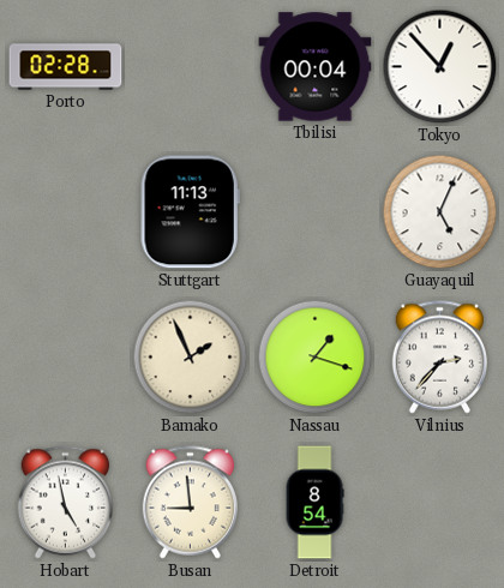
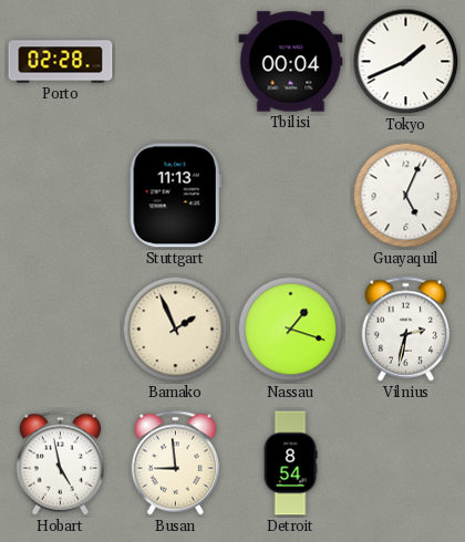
Tokyo: 12:53 -> 1:41
Vilnius: 2:37 -> 2:32
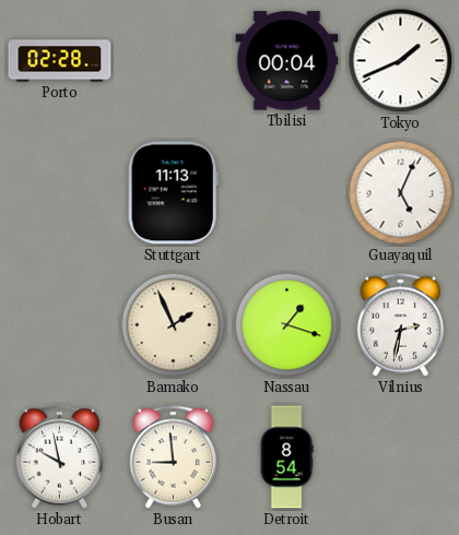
Hobart: 4:58 -> 9:58
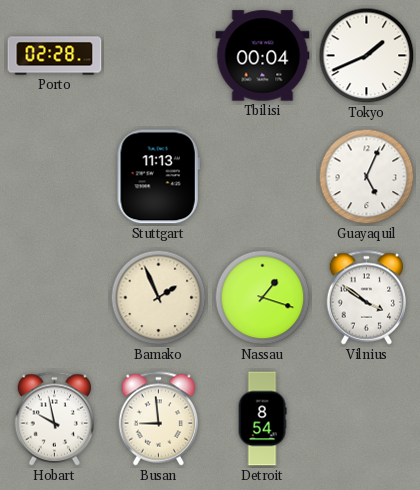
Vilnius: 2:32 -> 3:51
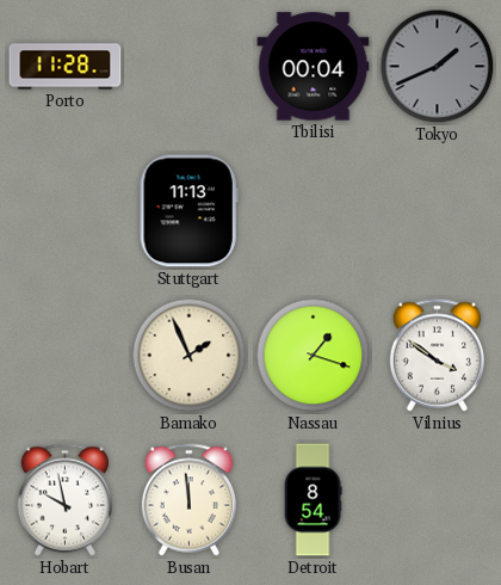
Porto: 02:28 -> 11:28
Tokyo dial: white -> grey
Guayaquil: 5:04 -> none
Busan: 8:59 -> 11:59
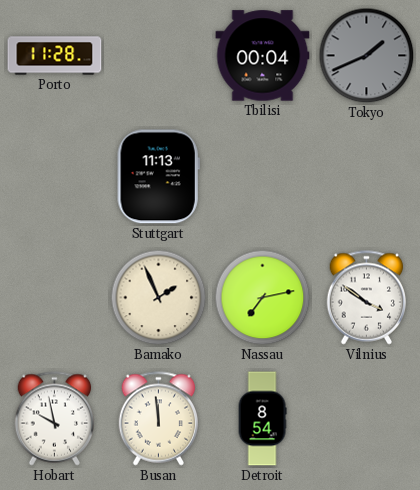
Nassau: 1:18 -> 7:13
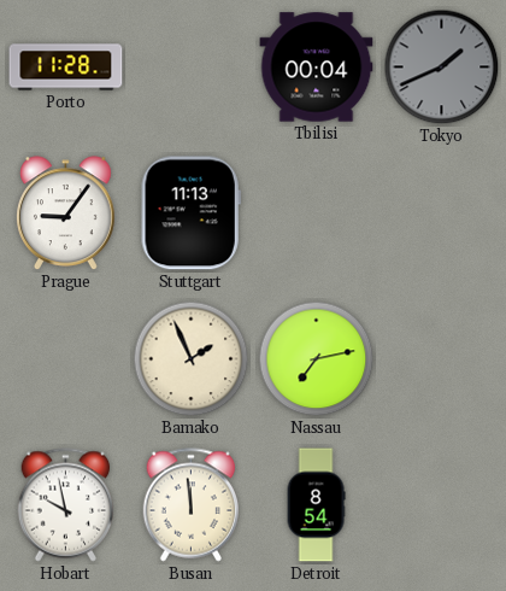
Prague: none -> 9:06
Vilnius: 3:51 -> none
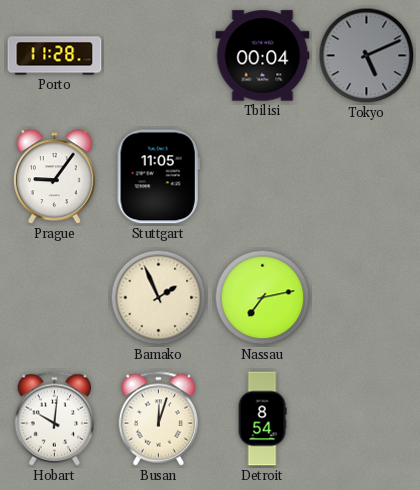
Tokyo: 1:41 -> 5:11
Stuttgart: 11:13 -> 11:05
Hobart: 9:58 -> 10:01
Busan: 11:59 -> 12:03
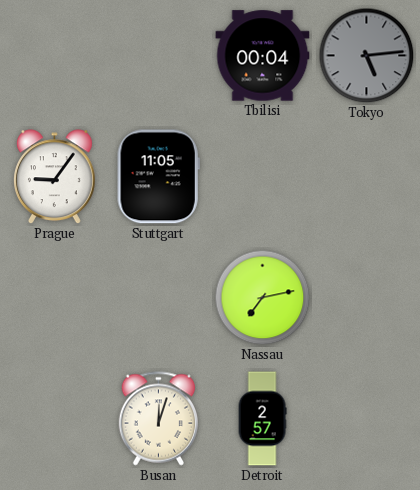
Porto: 11:28 -> none
Tokyo: 5:11 -> 5:14
Bamako: 1:56 -> none
Hobart: 10:01 -> none
Detroit: 8:54 -> 2:57
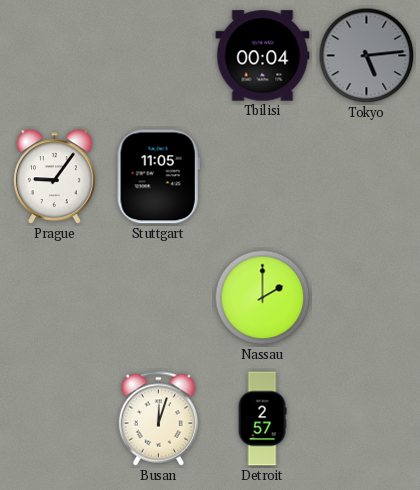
Nassau: 7:13 -> 2:00
